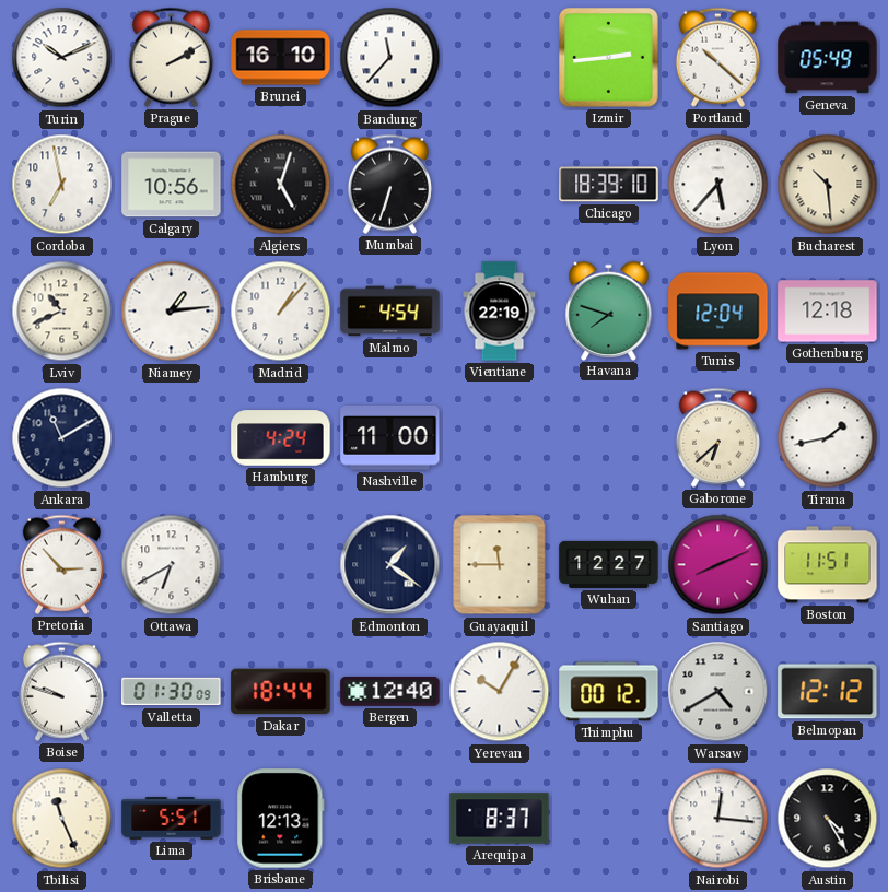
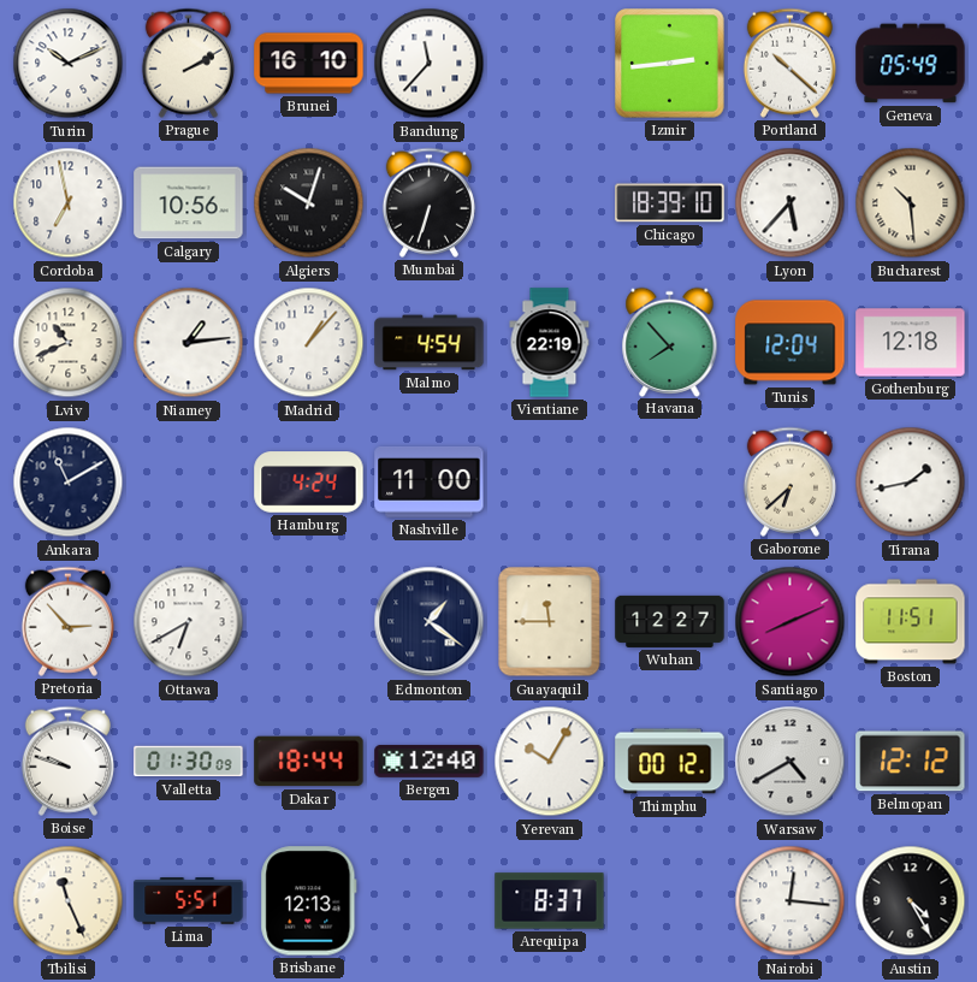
Algiers: 5:03 -> 10:03
Havana: 7:48 -> 7:53
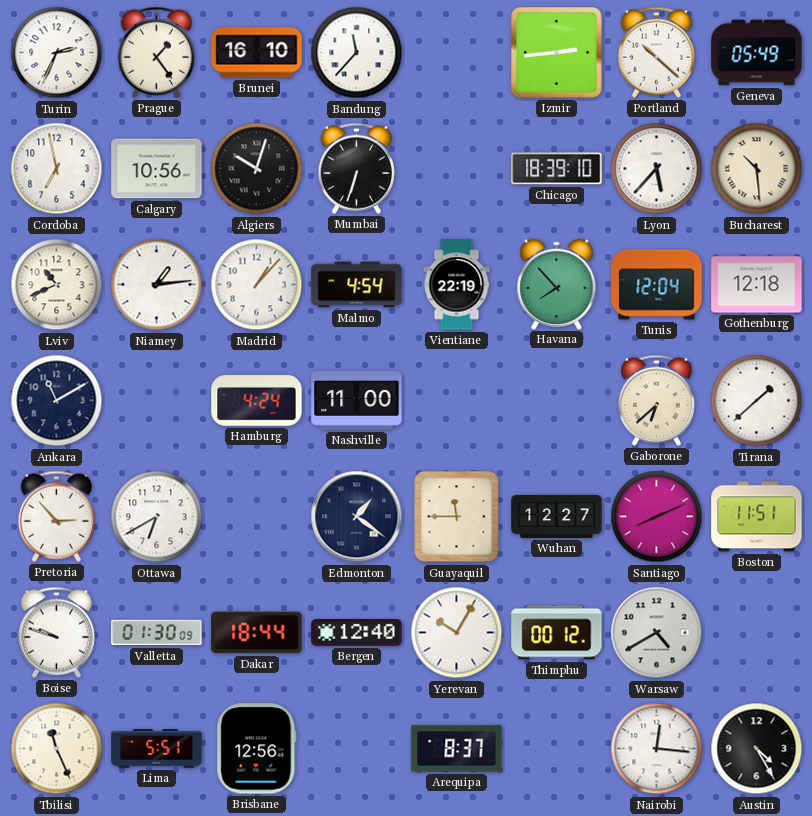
Turin: 10:11 -> 2:34
Prague: 2:10 -> 1:24
Tirana: 1:43 -> 1:38
Belmopan: 12:12 -> none
Brisbane: 12:13 -> 12:56
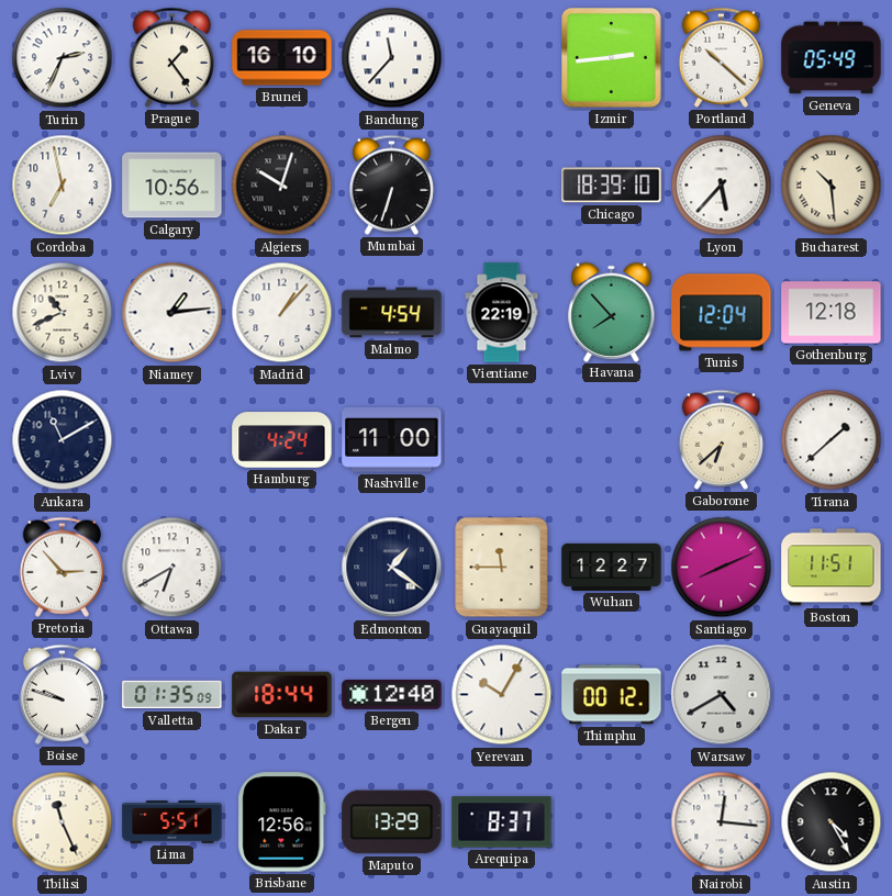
Valletta: 01:30 -> 01:35
Maputo: none -> 13:29
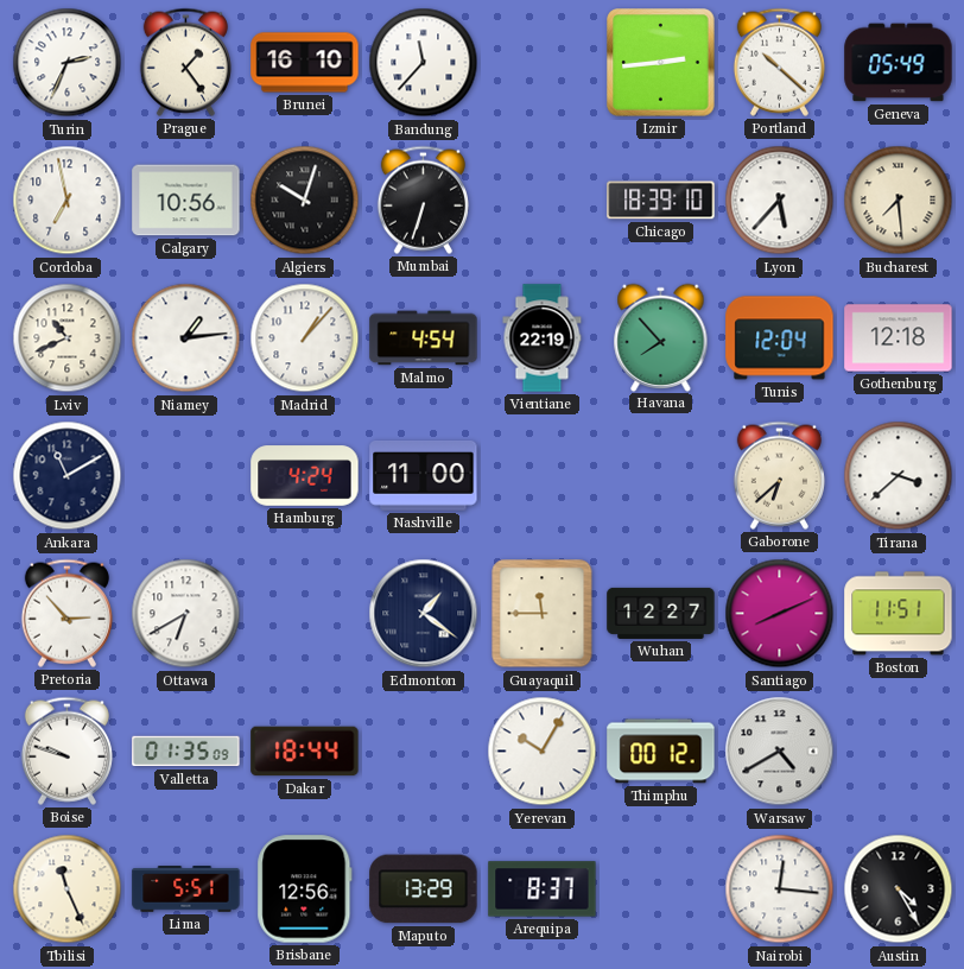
Bucharest: 10:29 -> 7:29
Tirana: 1:38 -> 3:38
Bergen: 12:40 -> none
